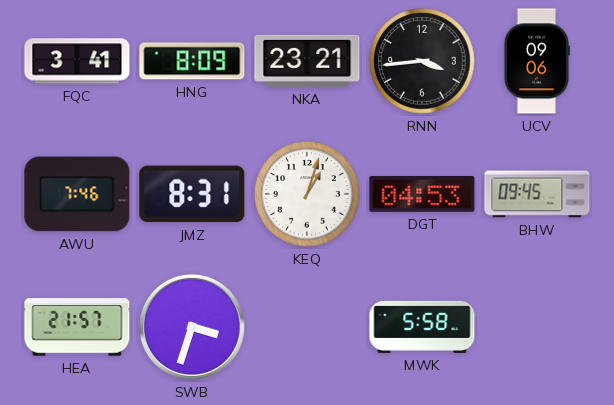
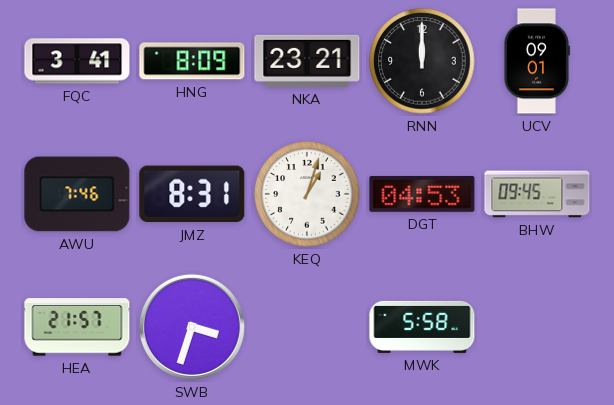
RNN: 3:44 -> 12:00
UCV: 09:06 -> 09:01
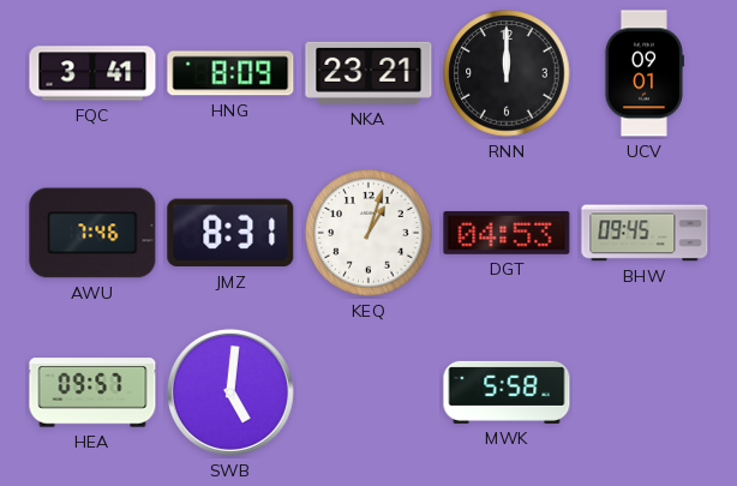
HEA: 21:57 -> 09:57
SWB: 3:33 -> 5:01
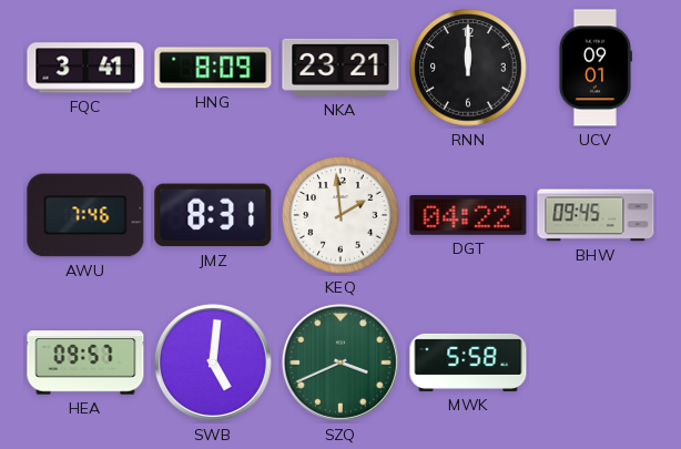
KEQ: 1:03 -> 1:59
DGT: 04:53 -> 04:22
SZQ: none -> 3:41
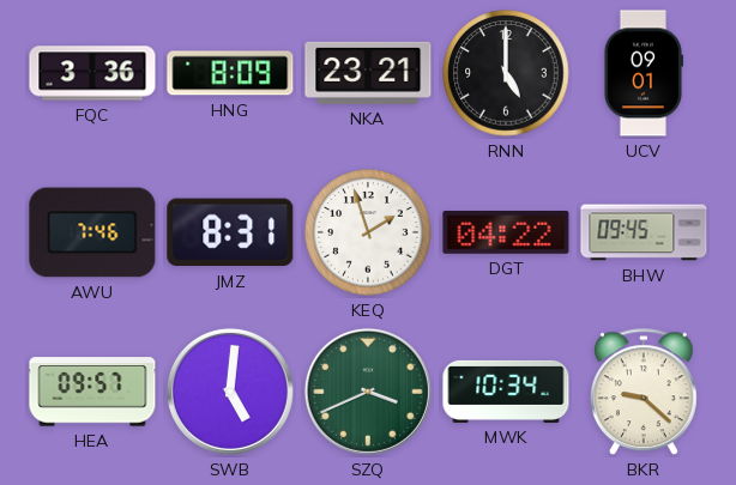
FQC: 3:41 -> 3:36
RNN: 12:00 -> 5:00
KEQ: 1:59 -> 1:57
MWK: 5:58 -> 10:34
BKR: none -> 9:22
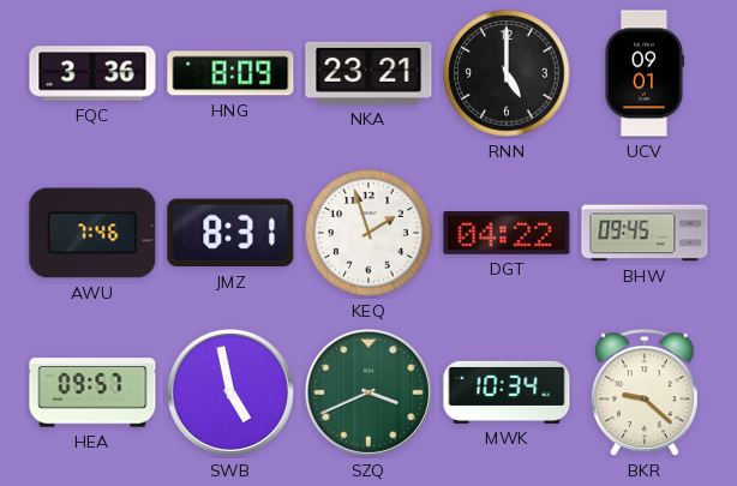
SWB: 5:01 -> 4:58
